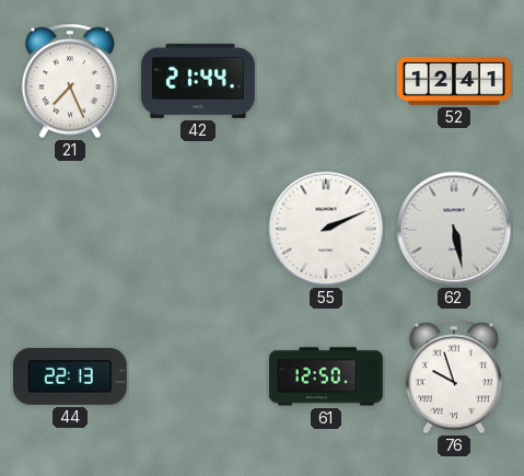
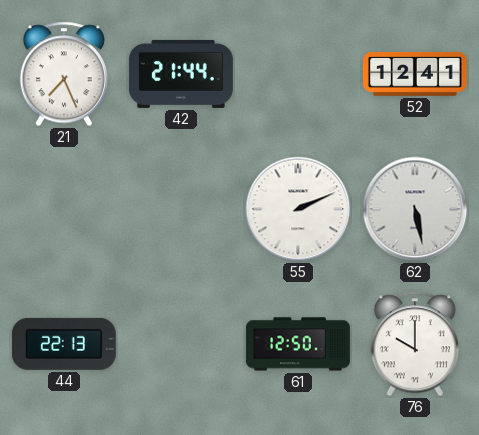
76: 9:57 -> 10:00
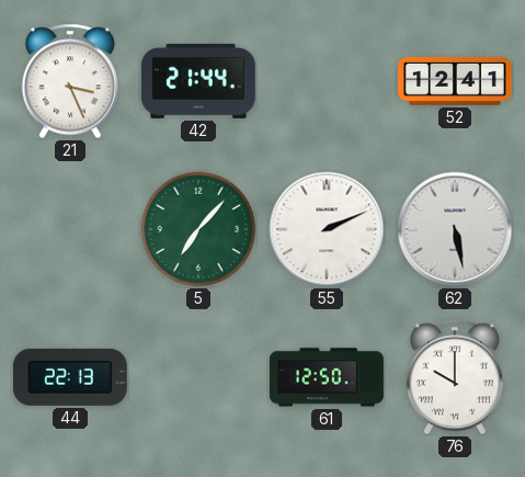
21: 7:26 -> 3:26
5: none -> 7:07
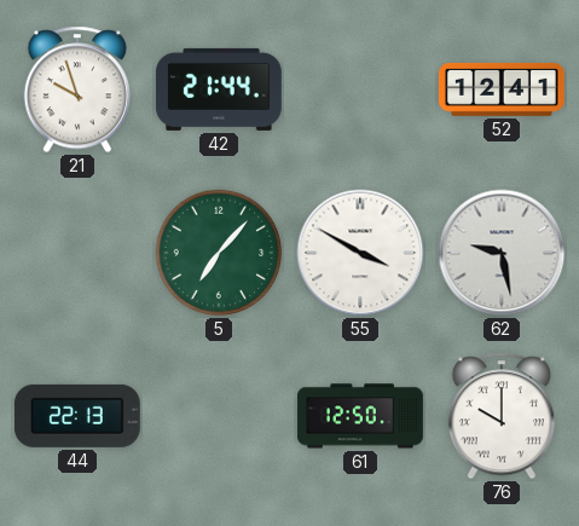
21: 3:26 -> 9:57
55: 2:11 -> 3:50
62: 5:28 -> 9:28
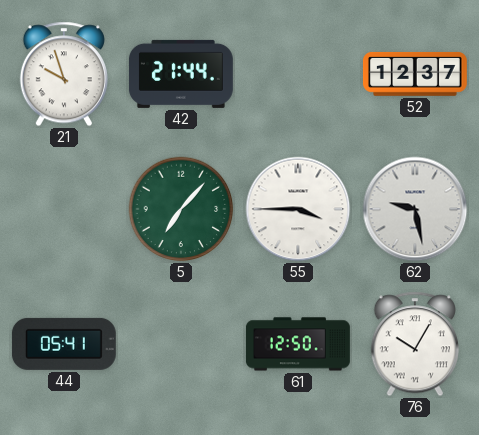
52: 12:41 -> 12:37
55: 3:50 -> 3:45
44: 22:13 -> 05:41
76: 10:00 -> 10:05
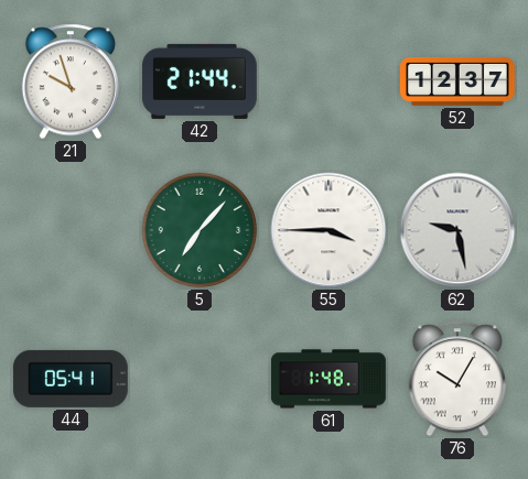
61: 12:50 -> 1:48
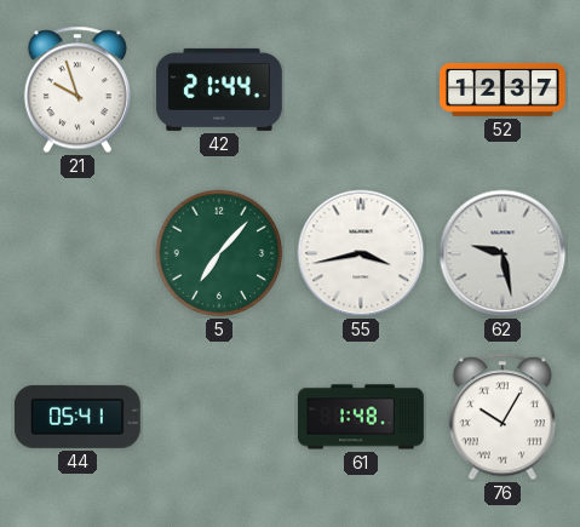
55: 3:45 -> 3:43
